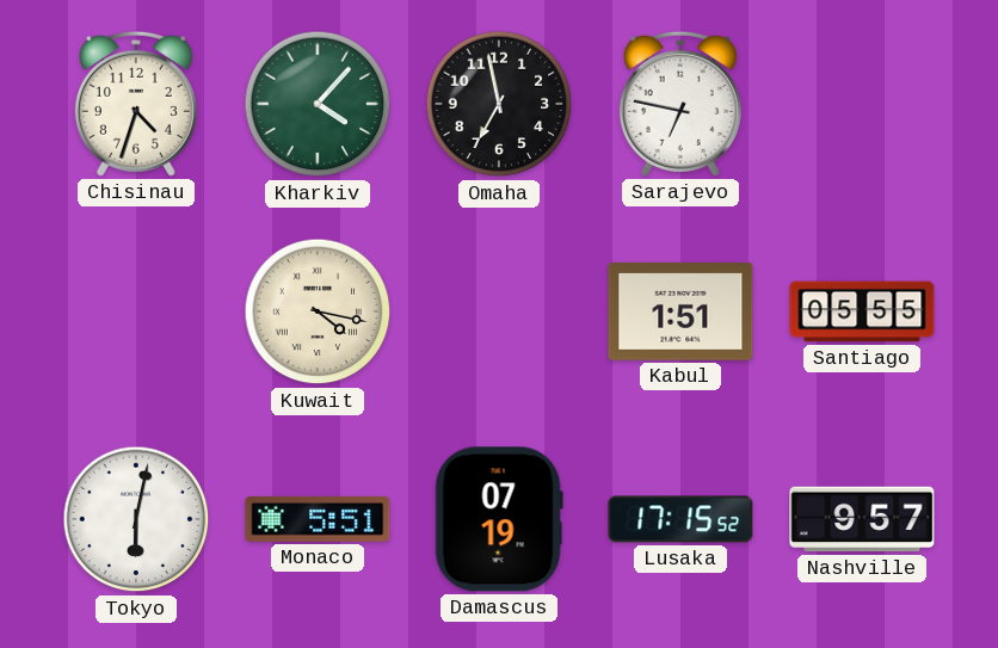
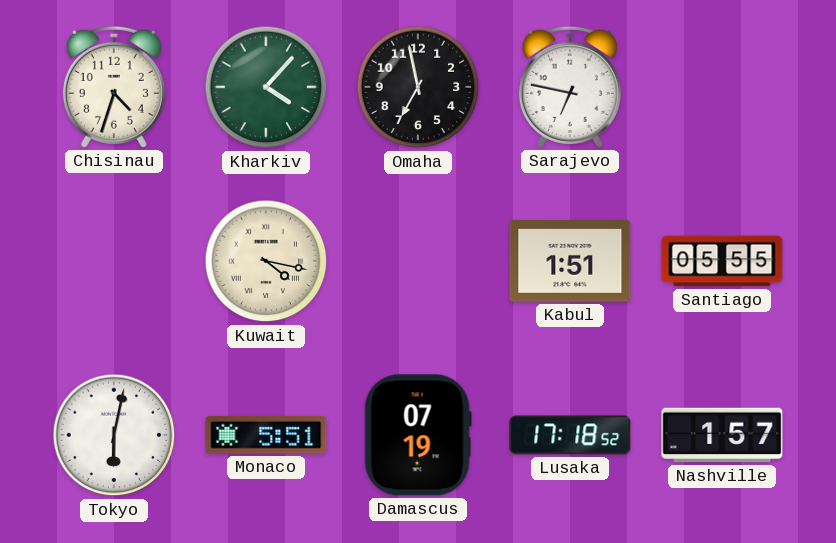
Lusaka: 17:15 -> 17:18
Nashville: 9:57 -> 1:57
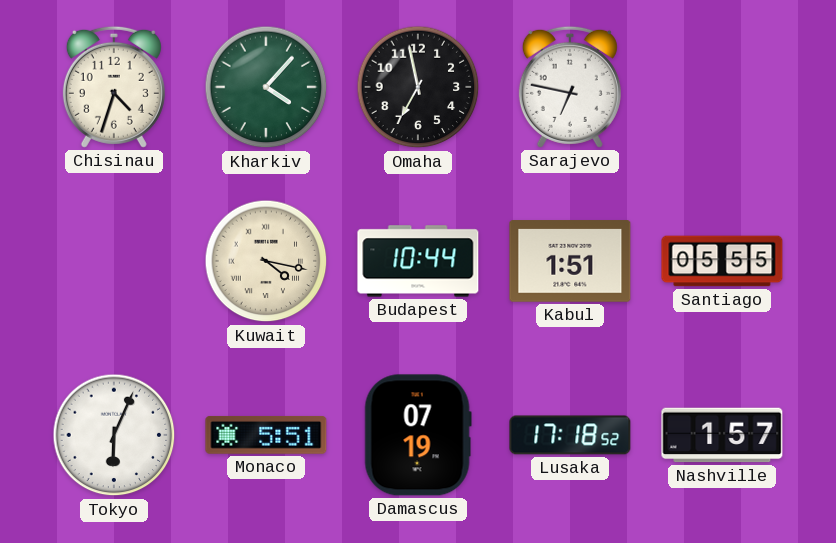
Budapest: none -> 10:44
Tokyo: 6:02 -> 6:04
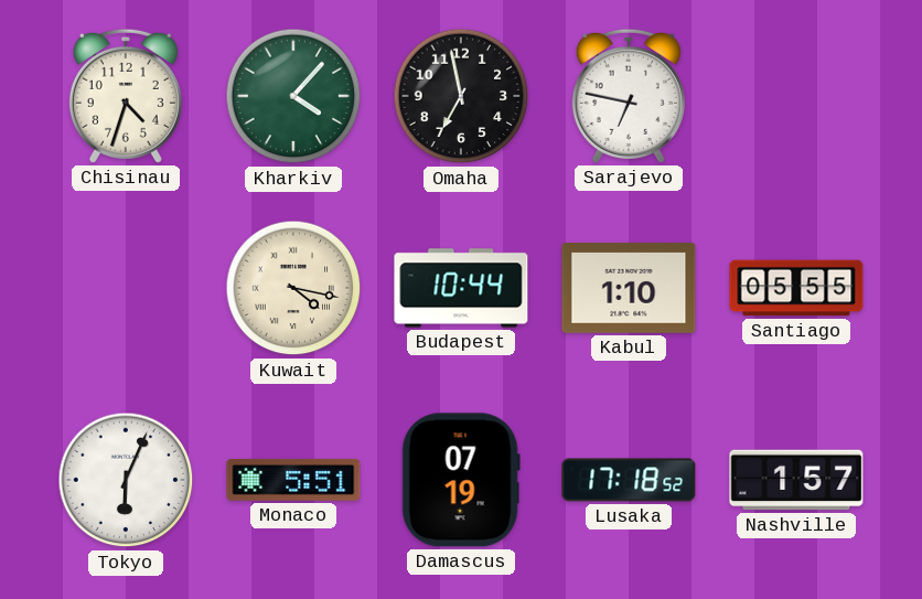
Kabul: 1:51 -> 1:10
